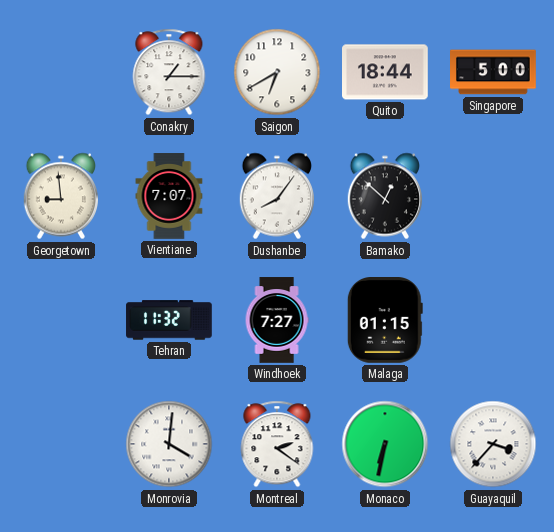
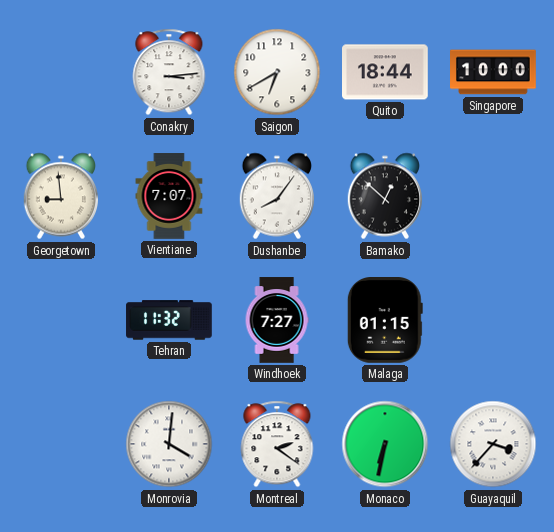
Conakry: 1:15 -> 3:14
Singapore: 5:00 -> 10:00
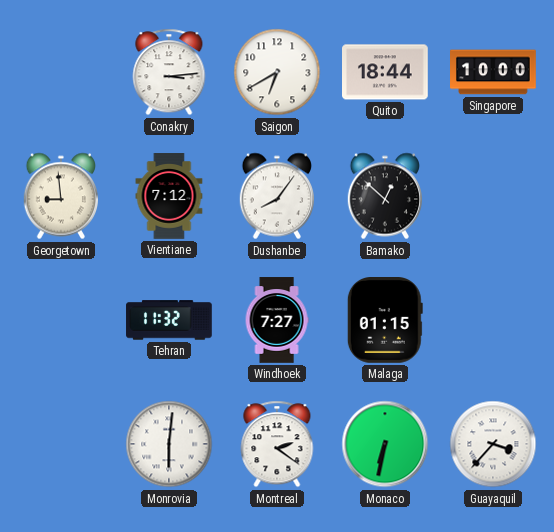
Vientiane: 7:07 -> 7:12
Monrovia: 4:01 -> 6:01
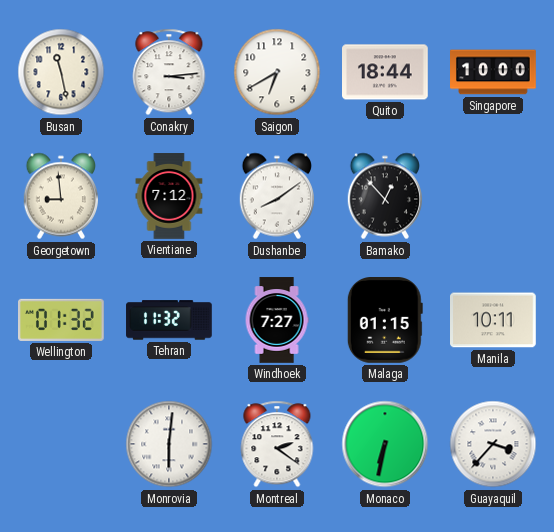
Busan: none -> 11:28
Dushanbe: 8:06 -> 8:09
Bamako: 12:52 -> 12:53
Wellington: none -> 01:32
Manila: none -> 10:11
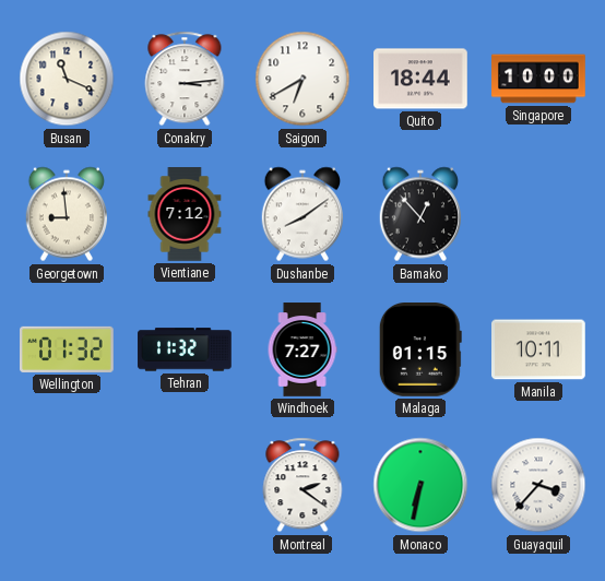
Busan: 11:28 -> 11:19
Monrovia: 6:01 -> none
